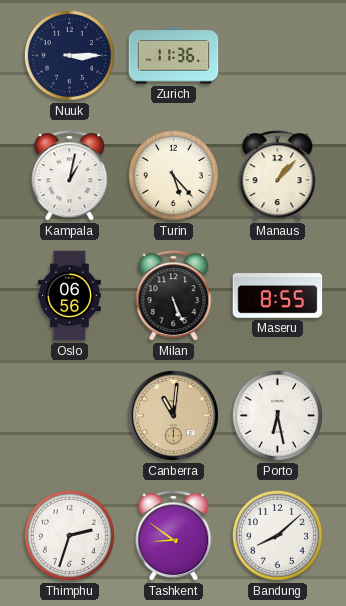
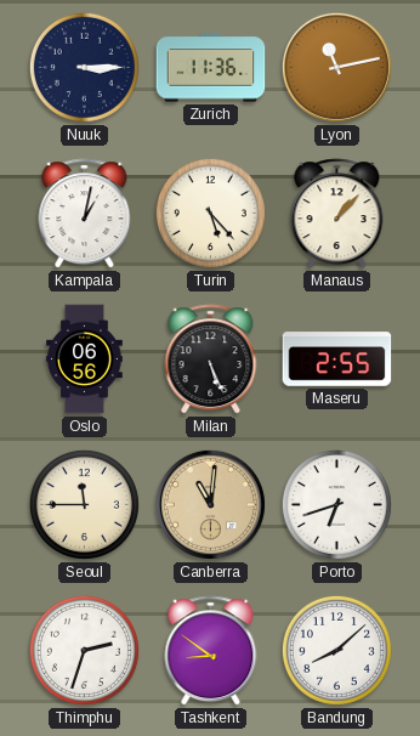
Lyon: none -> 11:13
Maseru: 8:55 -> 2:55
Seoul: none -> 11:45
Porto: 6:28 -> 6:42
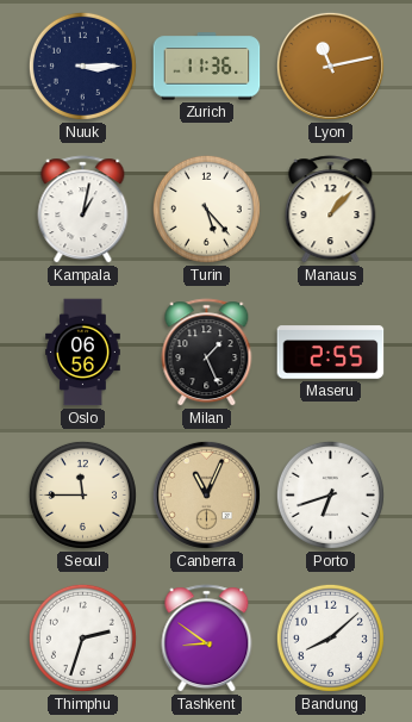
Milan: 5:26 -> 1:26
Canberra: 11:01 -> 11:04
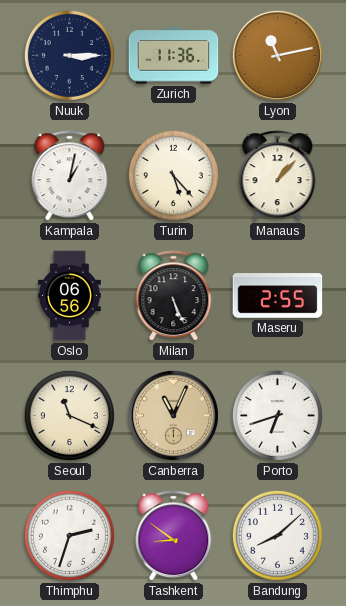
Milan: 1:26 -> 5:26
Seoul: 11:45 -> 11:19
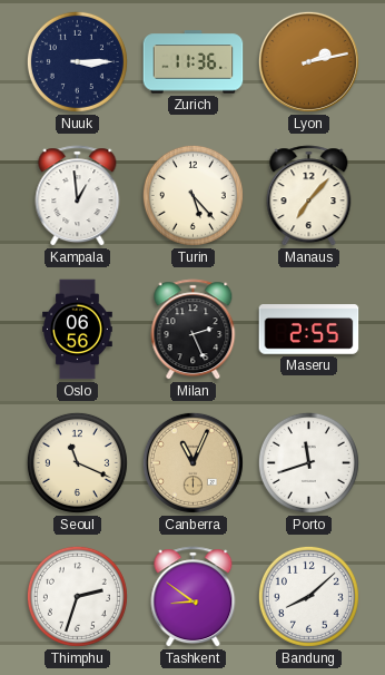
Lyon: 11:13 -> 2:13
Kampala: 1:02 -> 12:59
Manaus: 1:07 -> 7:07
Milan: 5:26 -> 2:26
Porto: 6:42 -> 11:42
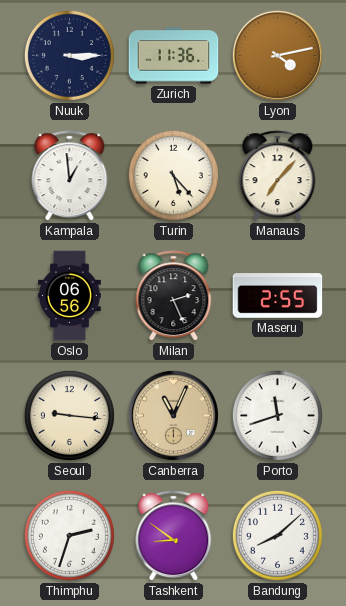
Lyon: 2:13 -> 4:13
Seoul: 11:19 -> 9:16
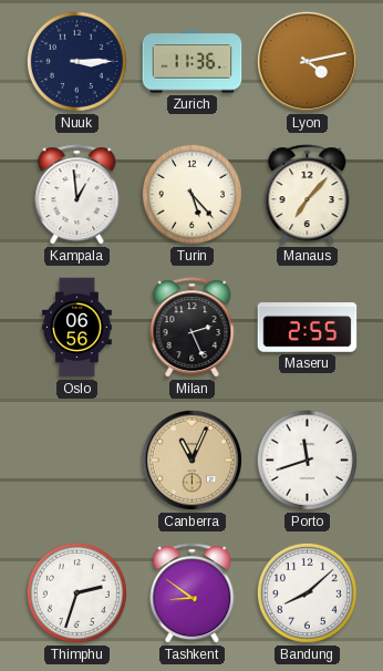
Seoul: 9:16 -> none
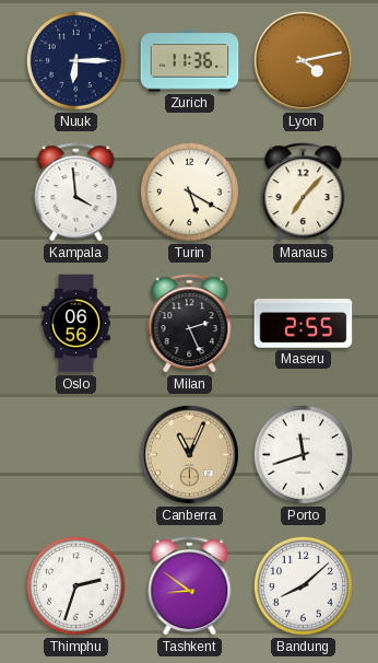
Nuuk: 3:15 -> 6:15
Kampala: 12:59 -> 3:59
Turin: 5:23 -> 5:20
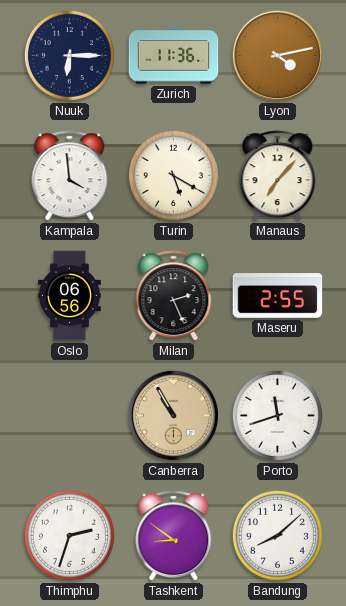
Canberra: 11:04 -> 10:55
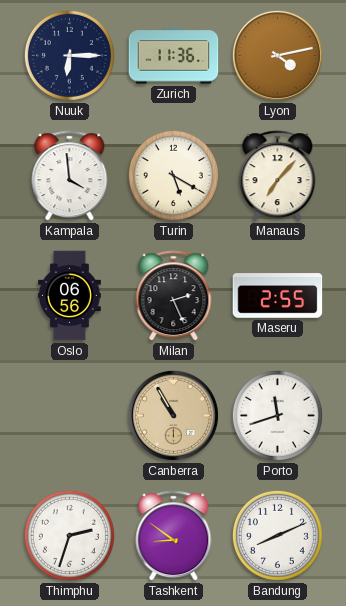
Bandung: 8:08 -> 8:11
